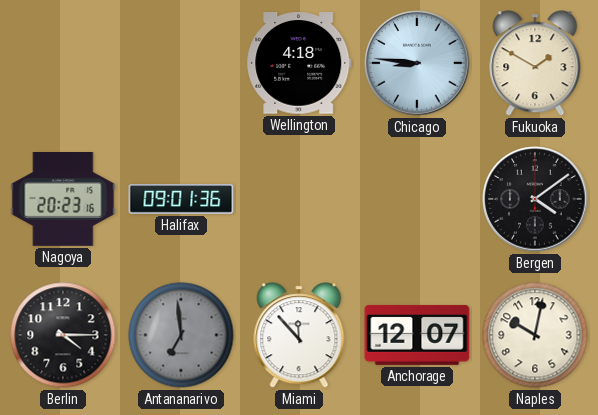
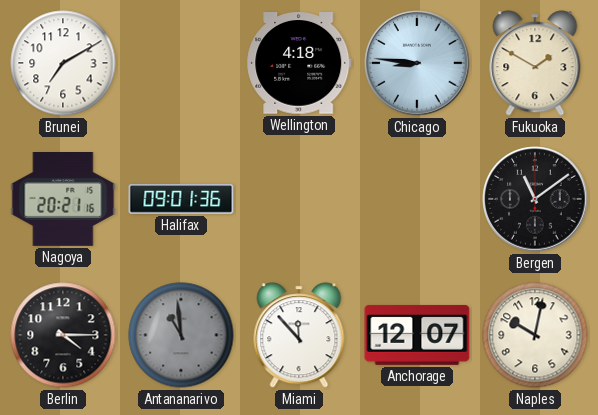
Brunei: none -> 7:10
Nagoya: 20:23 -> 20:21
Bergen: 4:09 -> 11:09
Antananarivo: 6:59 -> 10:59
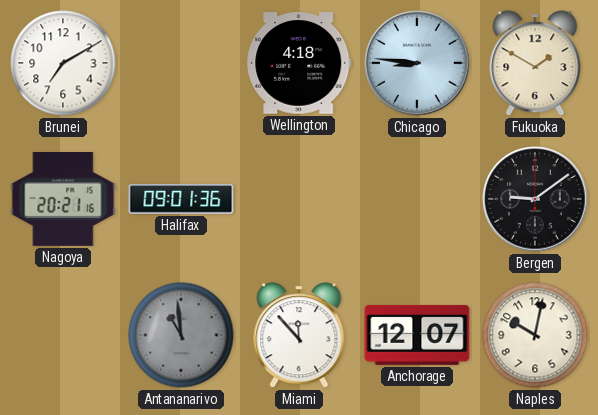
Bergen: 11:09 -> 9:09
Berlin: 4:15 -> none
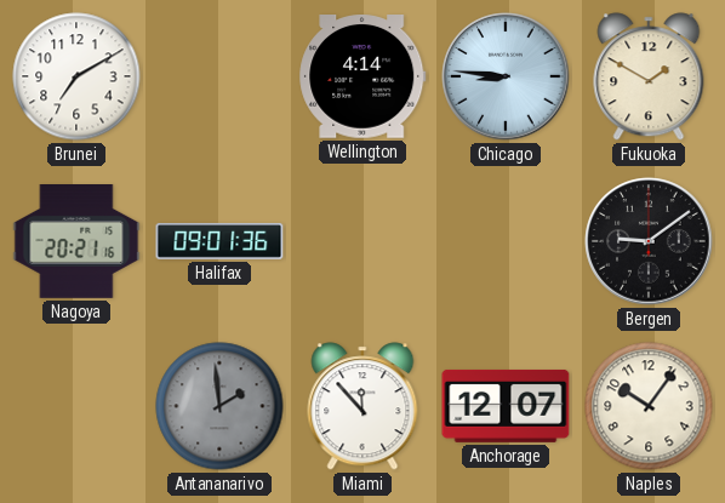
Wellington: 4:18 -> 4:14
Antananarivo: 10:59 -> 1:59
Naples: 10:02 -> 10:06
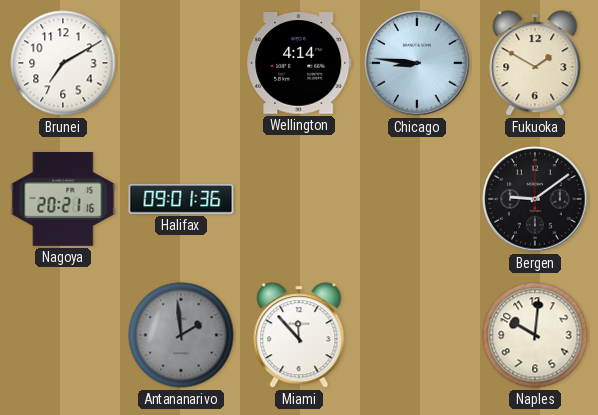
Anchorage: 12:07 -> none
Naples: 10:06 -> 10:01
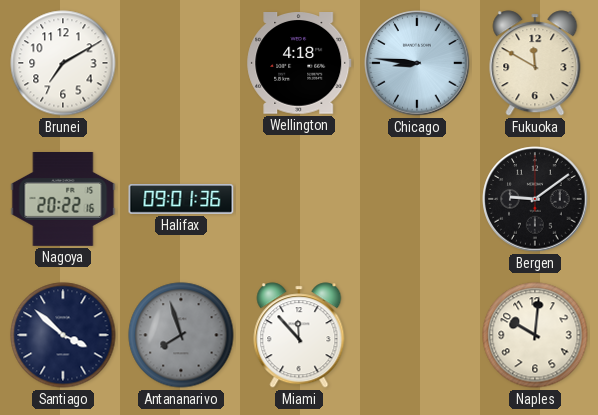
Wellington: 4:14 -> 4:18
Fukuoka: 1:50 -> 11:50
Nagoya: 20:21 -> 20:22
Santiago: none -> 3:52
Antananarivo: 1:59 -> 7:57
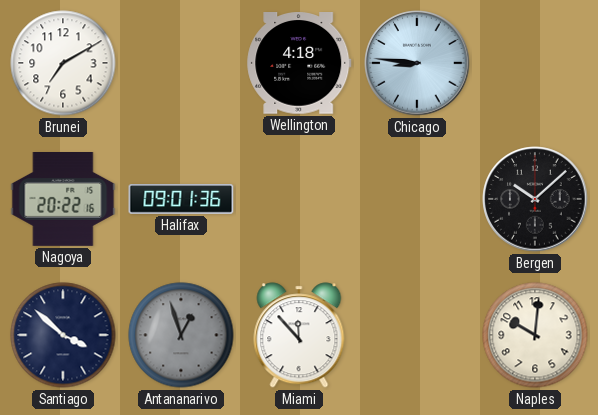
Fukuoka: 11:50 -> none
Bergen: 9:09 -> 10:08
Antananarivo: 7:57 -> 12:57
